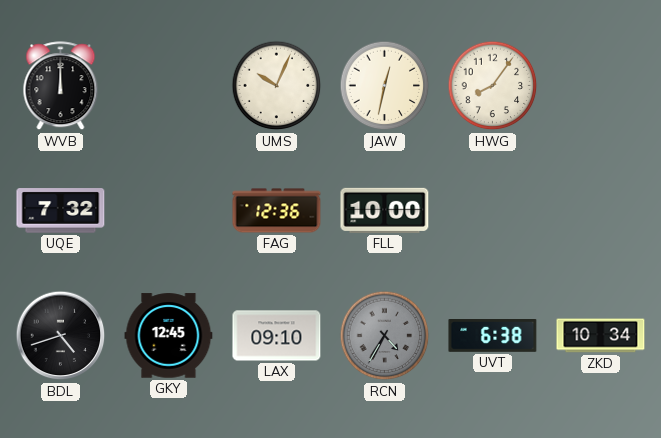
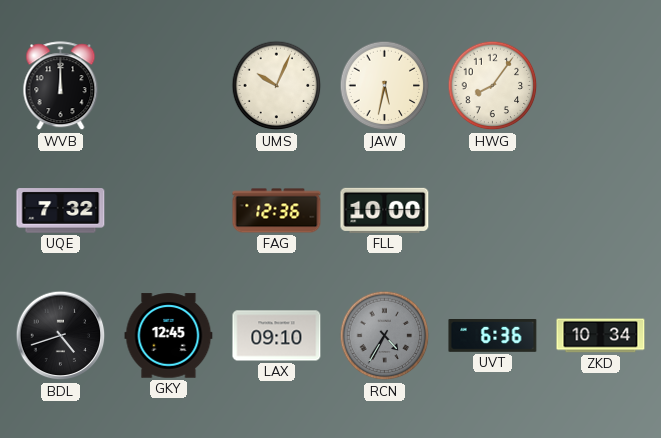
JAW: 12:32 -> 5:32
UVT: 6:38 -> 6:36
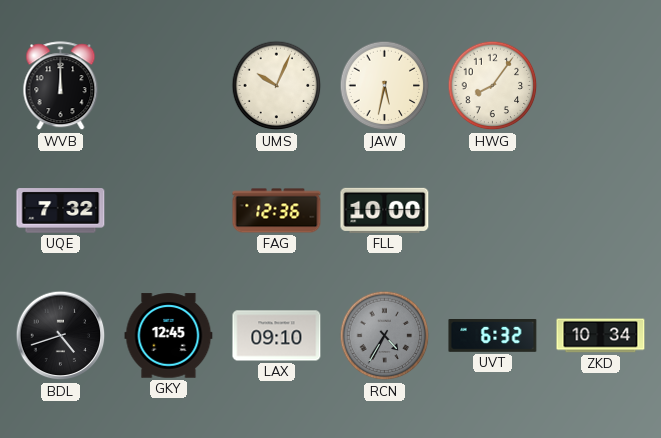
UVT: 6:36 -> 6:32
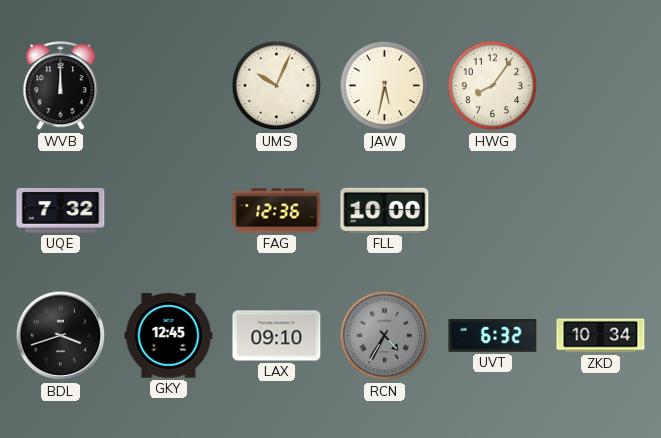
BDL: 4:42 -> 3:42
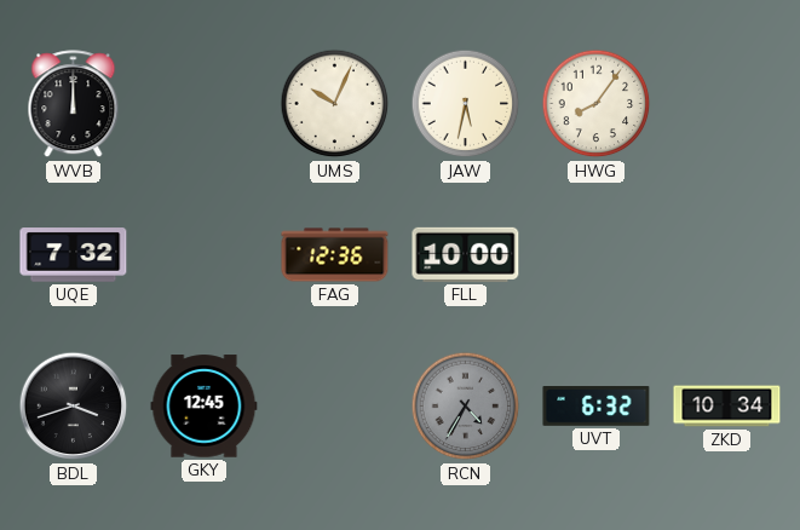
LAX: 09:10 -> none
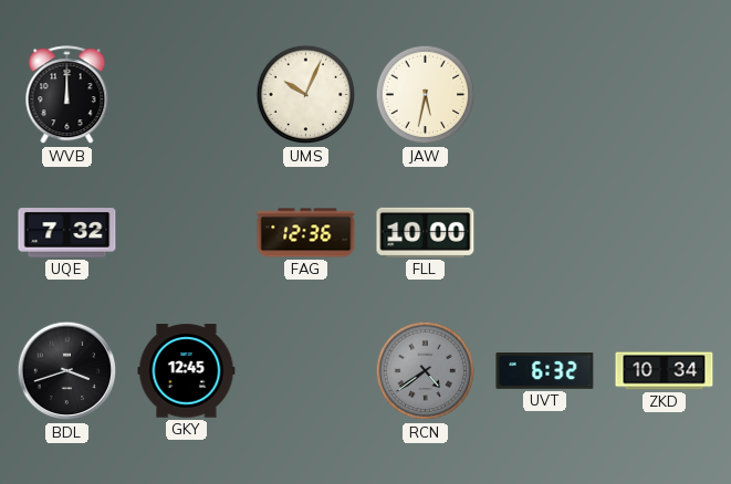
HWG: 8:06 -> none
RCN: 4:35 -> 4:39
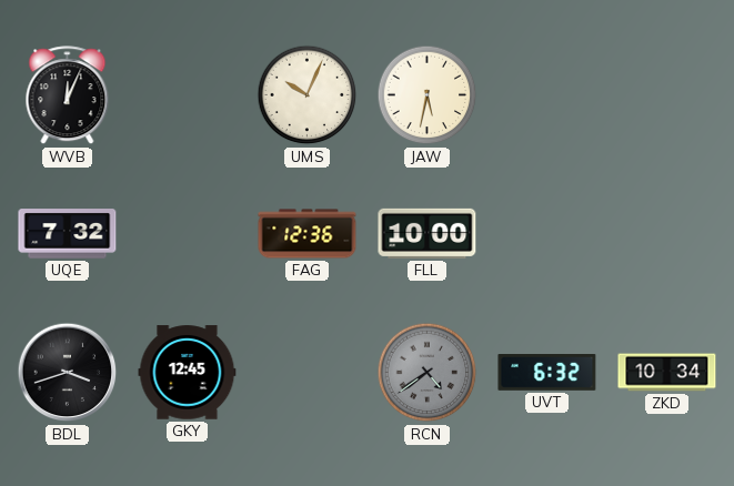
WVB: 12:00 -> 12:04
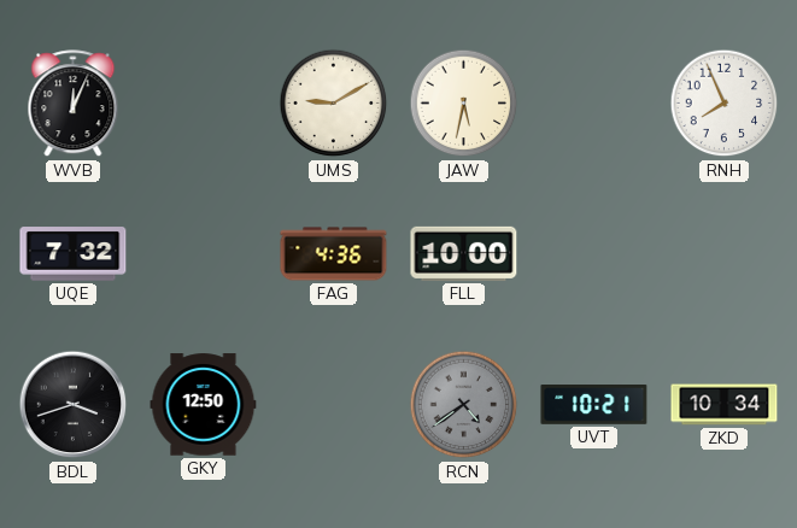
UMS: 10:04 -> 9:10
RNH: none -> 7:56
FAG: 12:36 -> 4:36
GKY: 12:45 -> 12:50
UVT: 6:32 -> 10:21
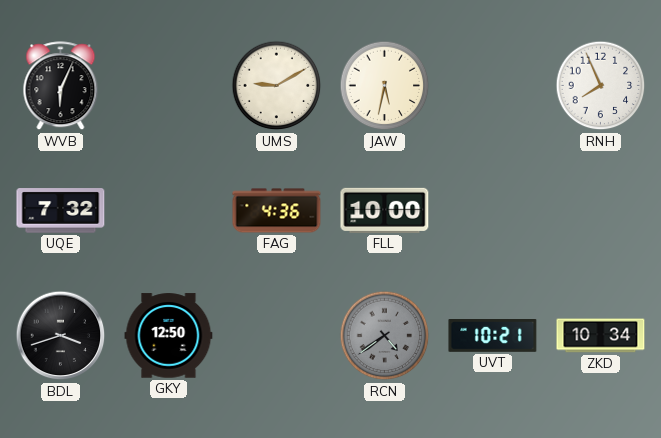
WVB: 12:04 -> 6:04
